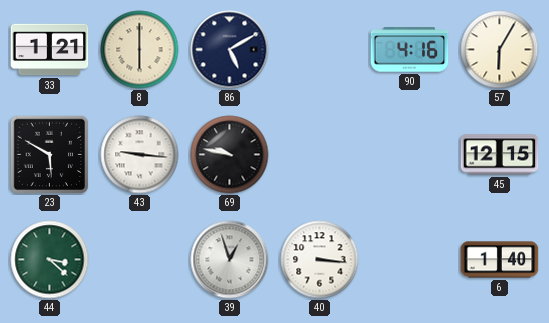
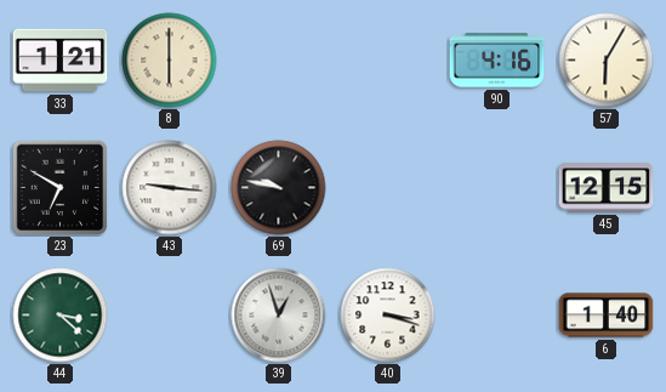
86: 5:10 -> none
23: 5:50 -> 6:50
40: 3:16 -> 3:18
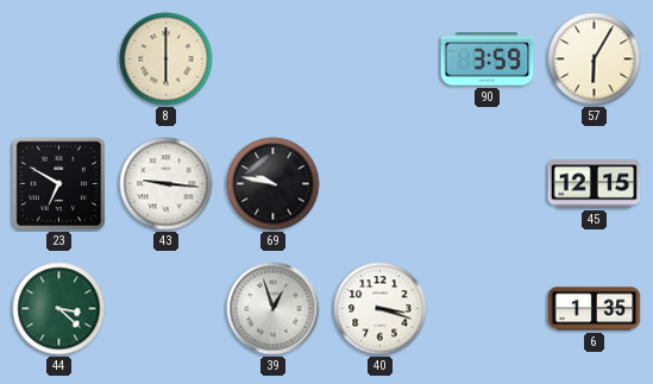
33: 1:21 -> none
90: 4:16 -> 3:59
6: 1:40 -> 1:35
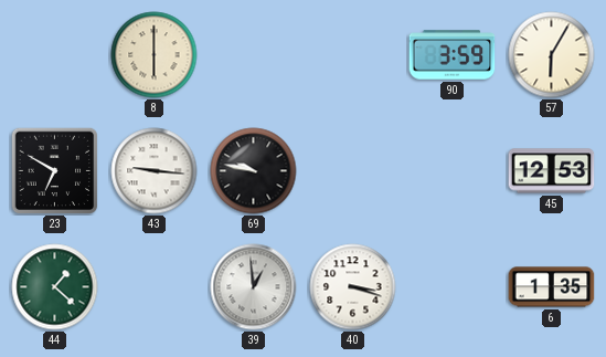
45: 12:15 -> 12:53
44: 3:22 -> 1:22
39: 12:57 -> 12:59
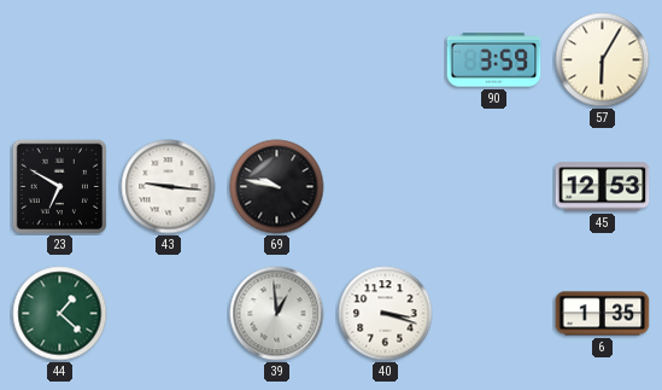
8: 6:00 -> none
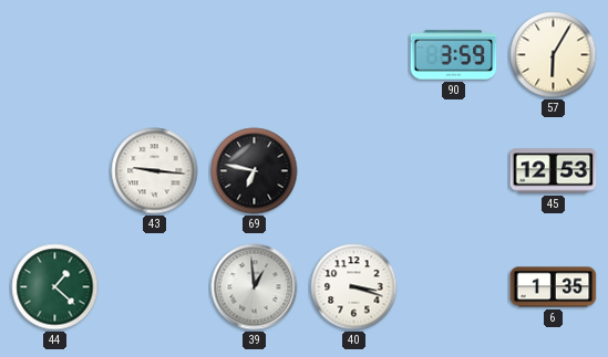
23: 6:50 -> none
69: 9:47 -> 6:47
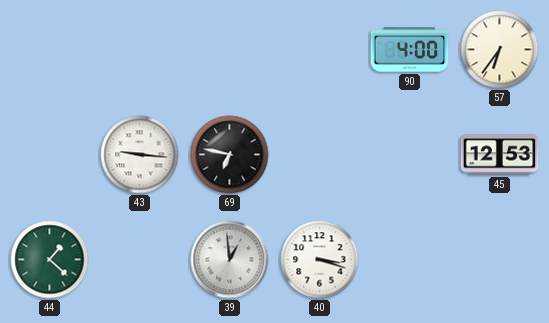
90: 3:59 -> 4:00
57: 6:05 -> 6:36
6: 1:35 -> none
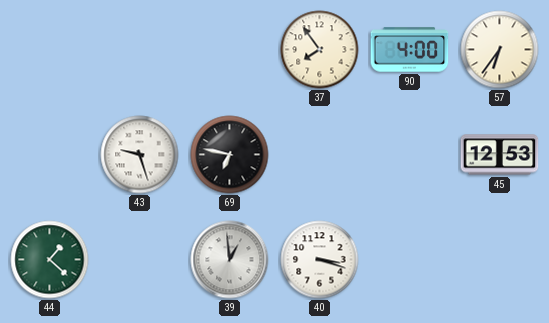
37: none -> 7:54
43: 9:16 -> 9:27
